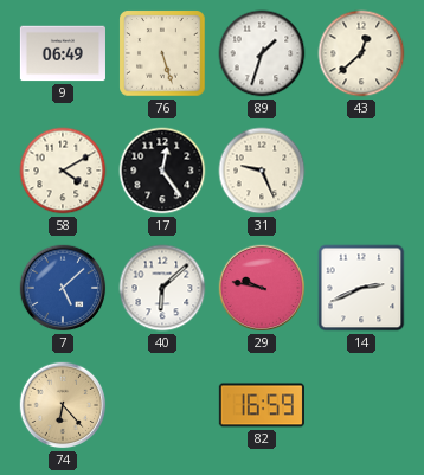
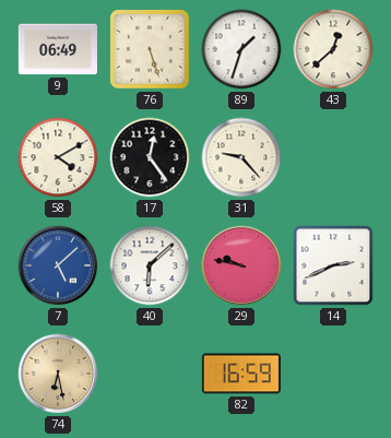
31: 9:26 -> 9:23
74: 6:23 -> 6:28
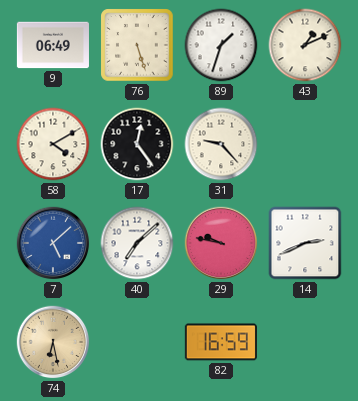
43: 12:38 -> 1:11
40: 6:08 -> 7:08
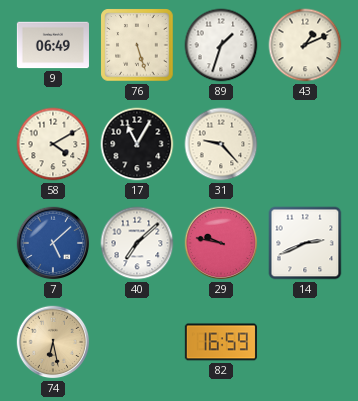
17: 12:24 -> 11:05
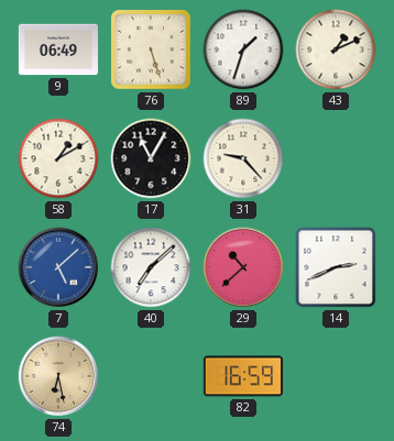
58: 4:10 -> 1:10
29: 9:47 -> 10:38
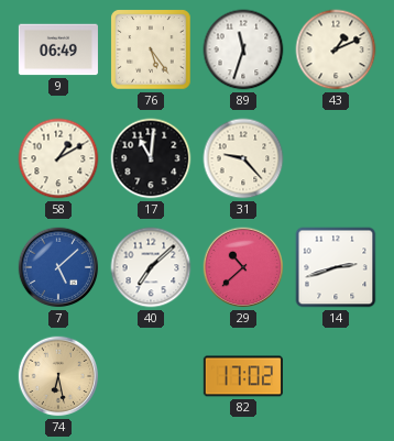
76: 5:27 -> 5:24
89: 1:33 -> 11:33
17: 11:05 -> 11:01
14: 2:41 -> 2:42
82: 16:59 -> 17:02
